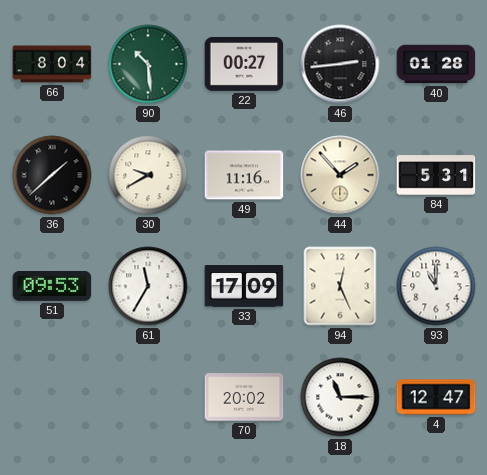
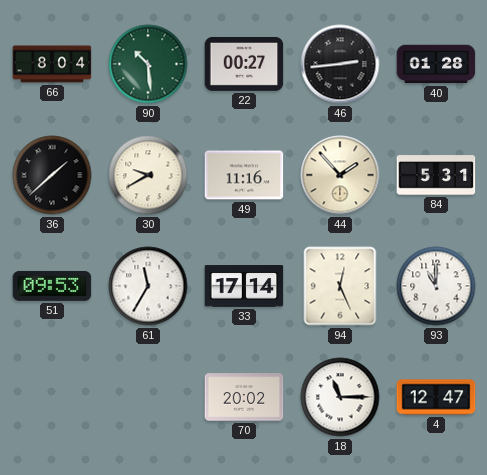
33: 17:09 -> 17:14
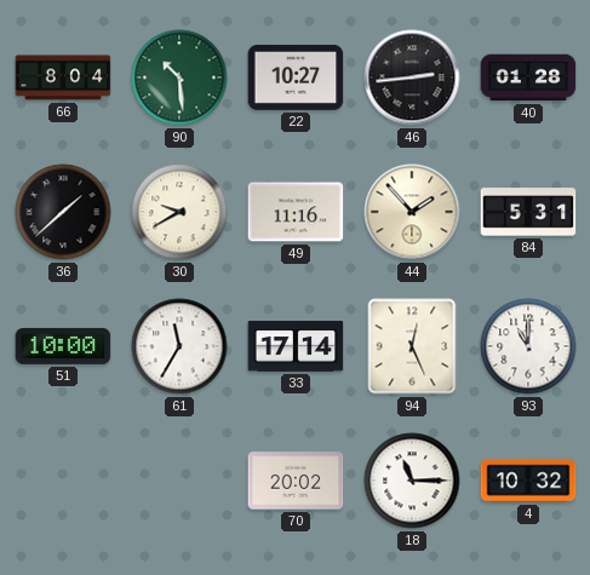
22: 00:27 -> 10:27
51: 09:53 -> 10:00
4: 12:47 -> 10:32
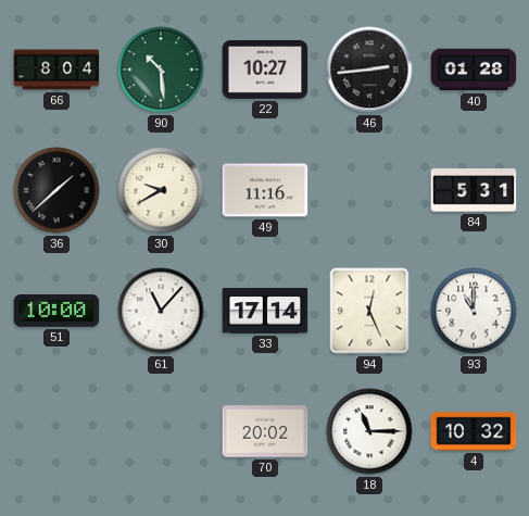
44: 1:53 -> none
61: 11:35 -> 11:07
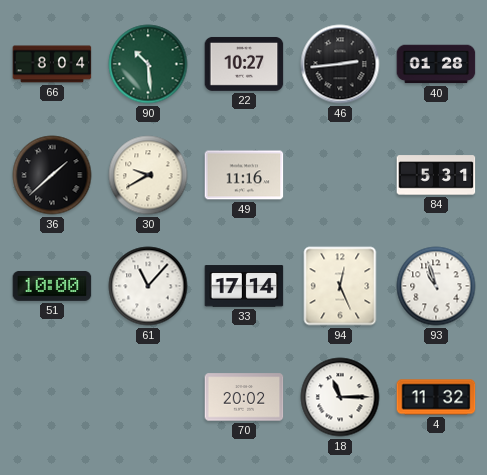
93: 11:00 -> 10:57
4: 10:32 -> 11:32
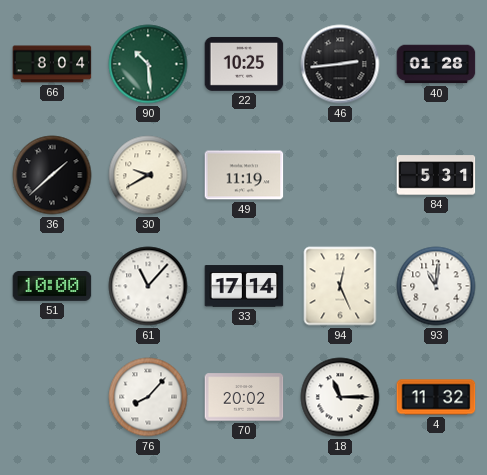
22: 10:27 -> 10:25
49: 11:16 -> 11:19
93: 10:57 -> 11:01
76: none -> 8:07
